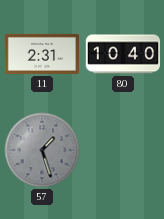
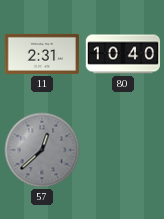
57: 1:27 -> 12:38
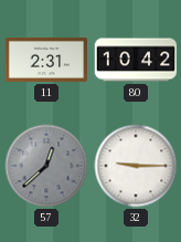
80: 10:40 -> 10:42
32: none -> 9:15
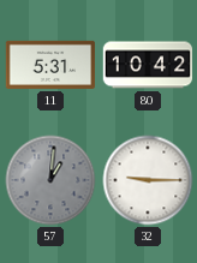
11: 2:31 -> 5:31
57: 12:38 -> 1:01
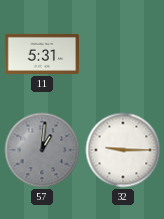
80: 10:42 -> none
